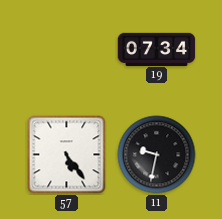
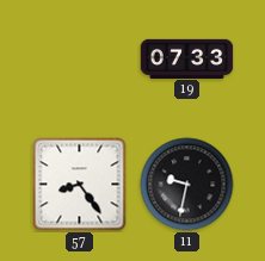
19: 07:34 -> 07:33
57: 5:24 -> 8:24
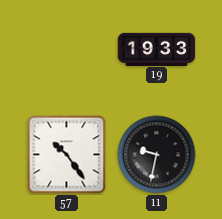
19: 07:33 -> 19:33
57: 8:24 -> 10:24
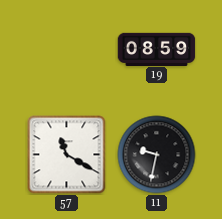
19: 19:33 -> 08:59
57: 10:24 -> 11:20
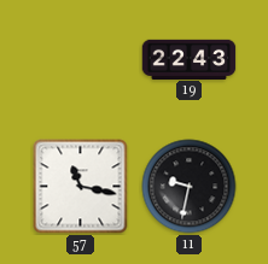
19: 08:59 -> 22:43
57: 11:20 -> 11:17
